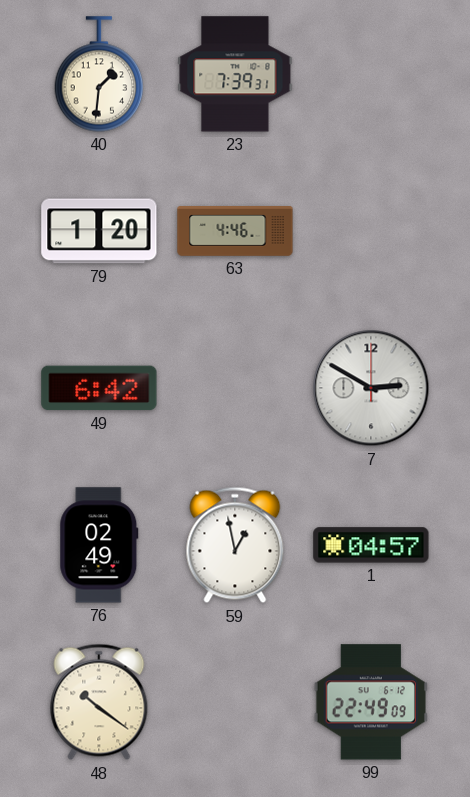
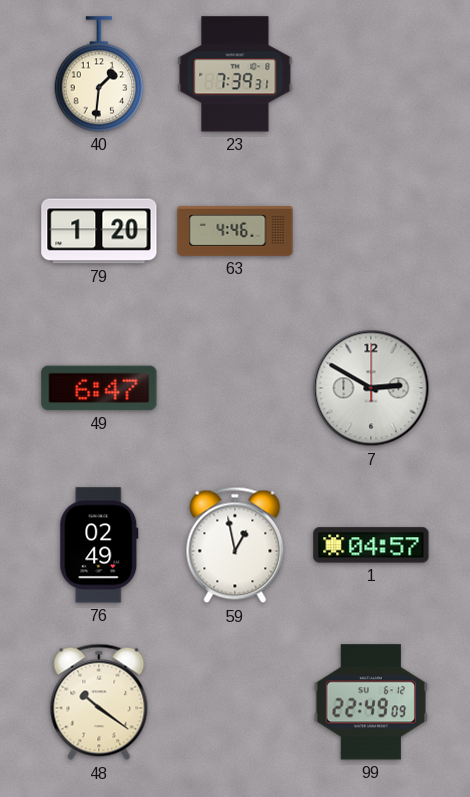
49: 6:42 -> 6:47
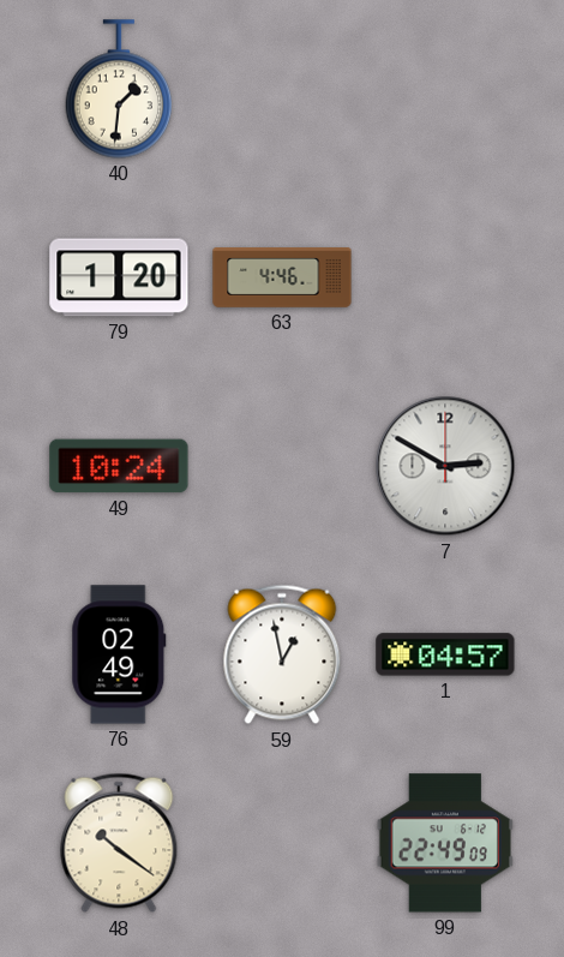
23: 7:39 -> none
49: 6:47 -> 10:24
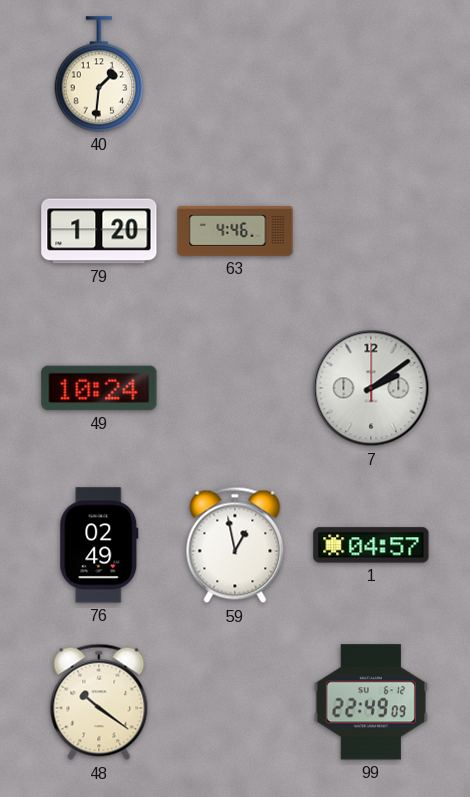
7: 2:50 -> 2:09
